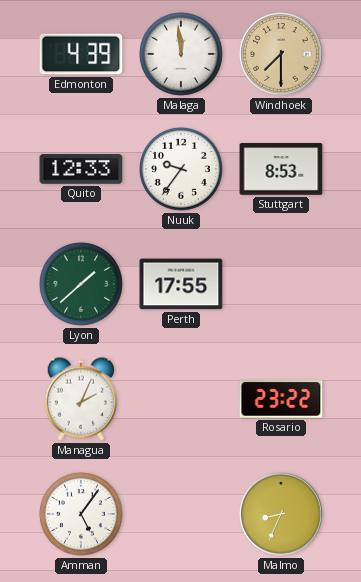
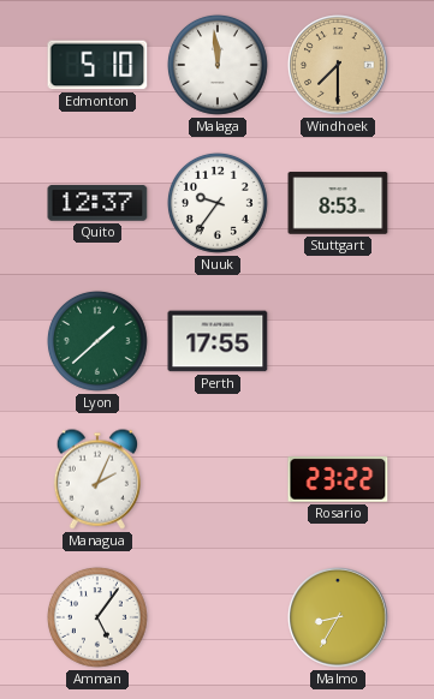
Edmonton: 4:39 -> 5:10
Quito: 12:33 -> 12:37
Malmo: 8:34 -> 8:35
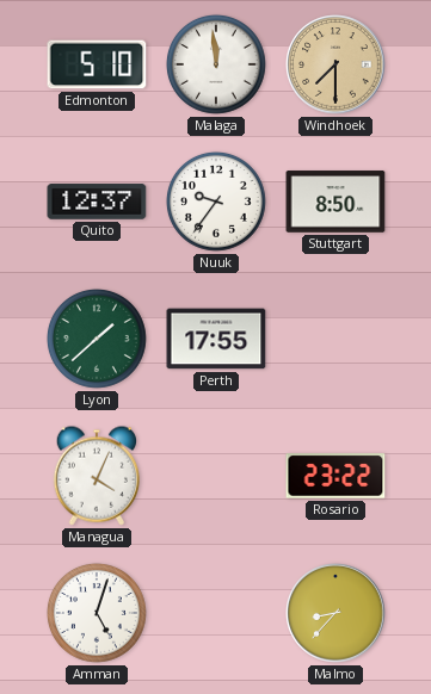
Stuttgart: 8:53 -> 8:50
Managua: 2:04 -> 4:04
Amman: 5:06 -> 5:03
Malmo: 8:35 -> 8:37
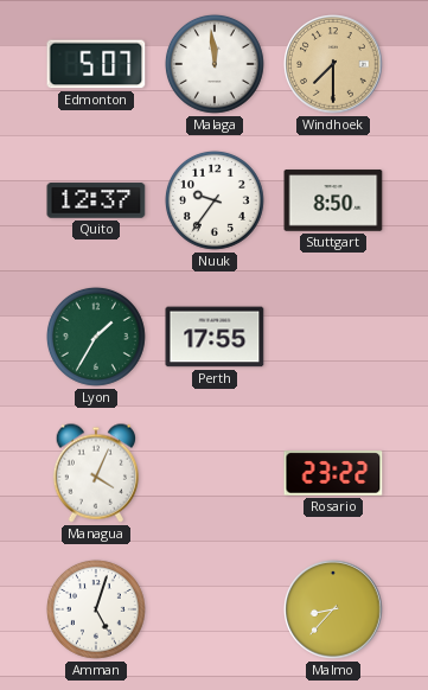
Edmonton: 5:10 -> 5:07
Lyon: 1:38 -> 1:35
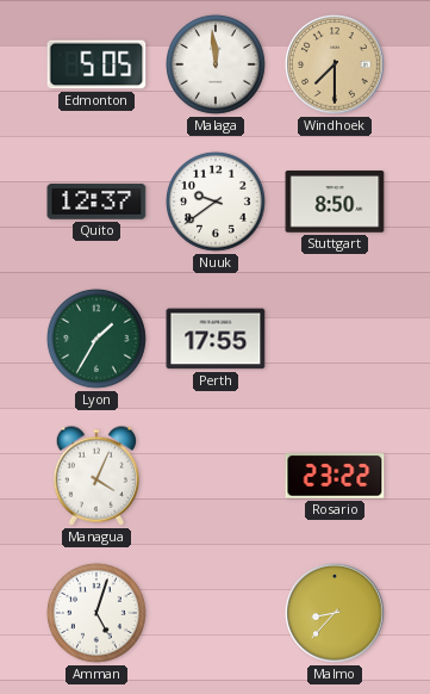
Edmonton: 5:07 -> 5:05
Nuuk: 9:36 -> 9:39
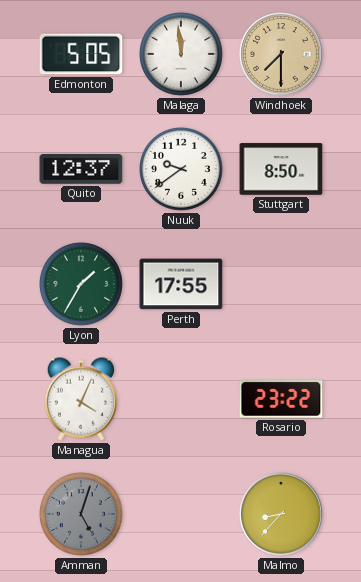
Amman dial: white -> grey
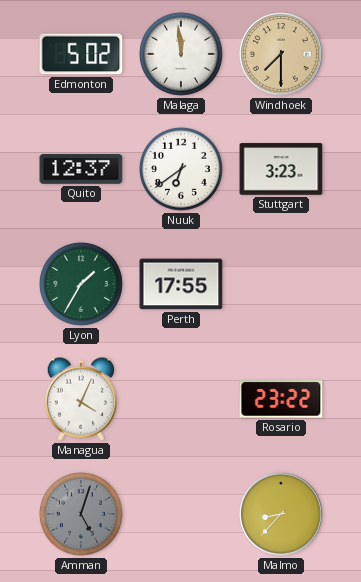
Edmonton: 5:05 -> 5:02
Nuuk: 9:39 -> 6:39
Stuttgart: 8:50 -> 3:23
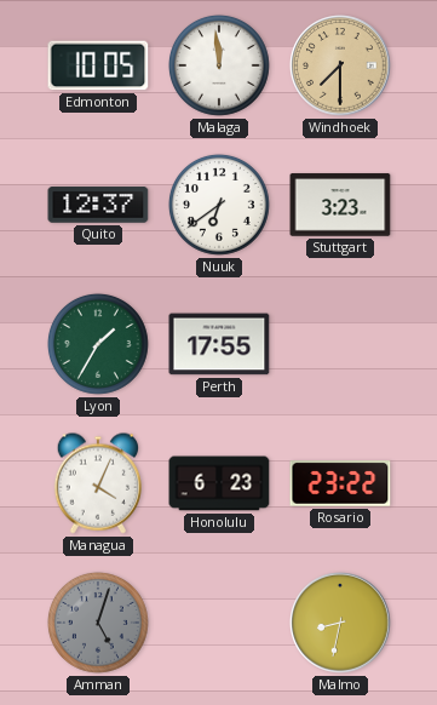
Edmonton: 5:02 -> 10:05
Honolulu: none -> 6:23
Malmo: 8:37 -> 8:32
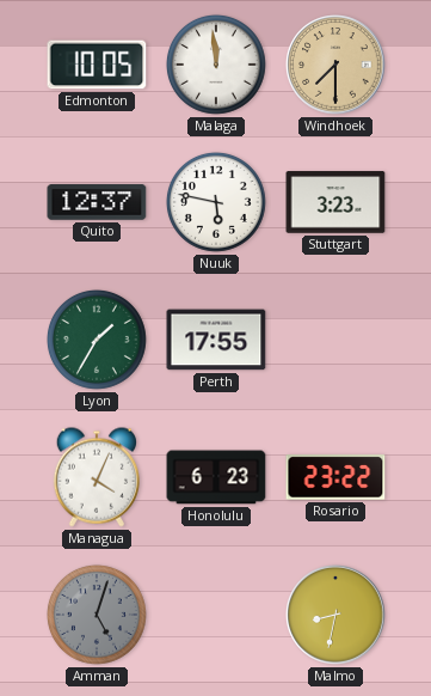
Nuuk: 6:39 -> 5:47
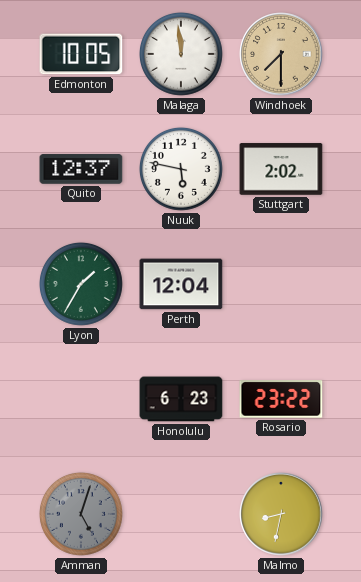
Stuttgart: 3:23 -> 2:02
Perth: 17:55 -> 12:04
Managua: 4:04 -> none
